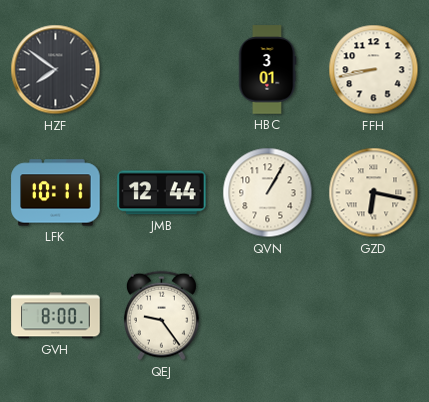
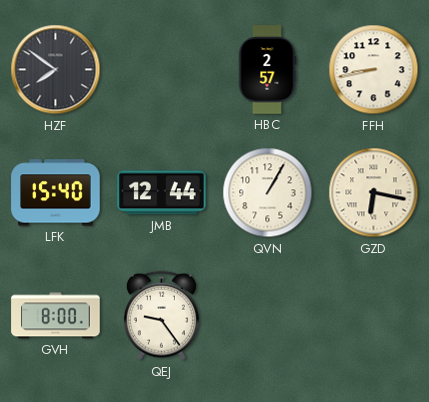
HBC: 3:01 -> 2:57
LFK: 10:11 -> 15:40
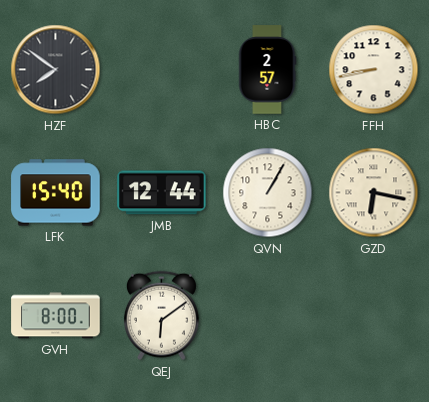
QEJ: 9:24 -> 6:09
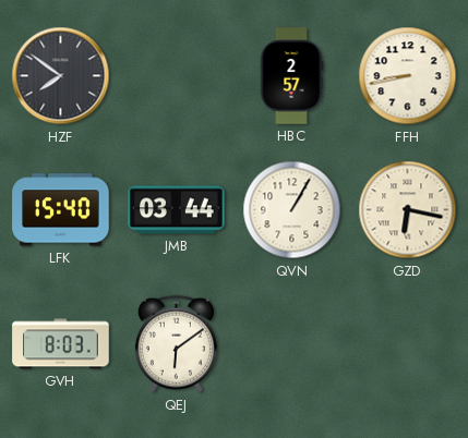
JMB: 12:44 -> 03:44
GVH: 8:00 -> 8:03
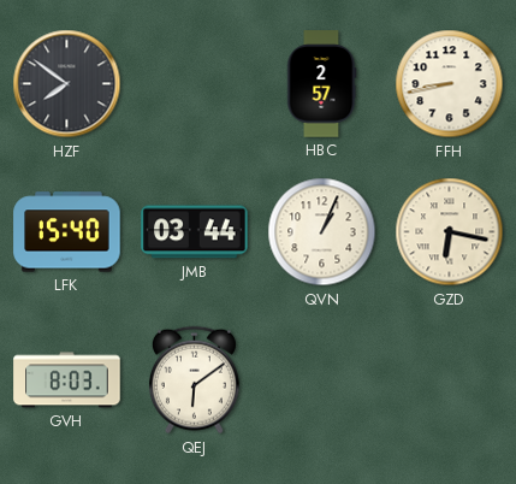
QVN: 1:05 -> 1:04
